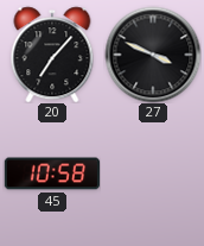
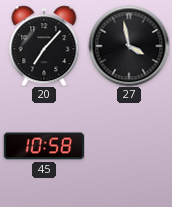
27: 3:49 -> 3:58
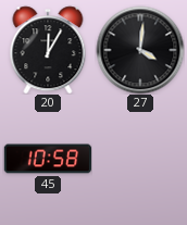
20: 7:07 -> 12:05
27: 3:58 -> 4:01
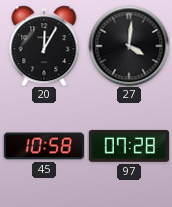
97: none -> 07:28
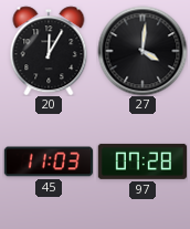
45: 10:58 -> 11:03
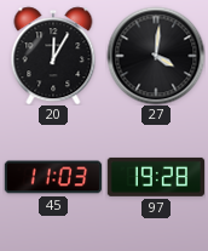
97: 07:28 -> 19:28
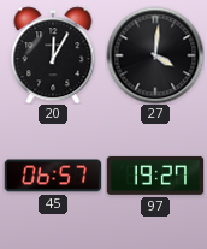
45: 11:03 -> 06:57
97: 19:28 -> 19:27
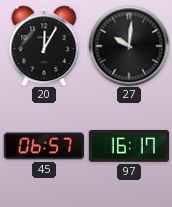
27: 4:01 -> 10:01
97: 19:27 -> 16:17
